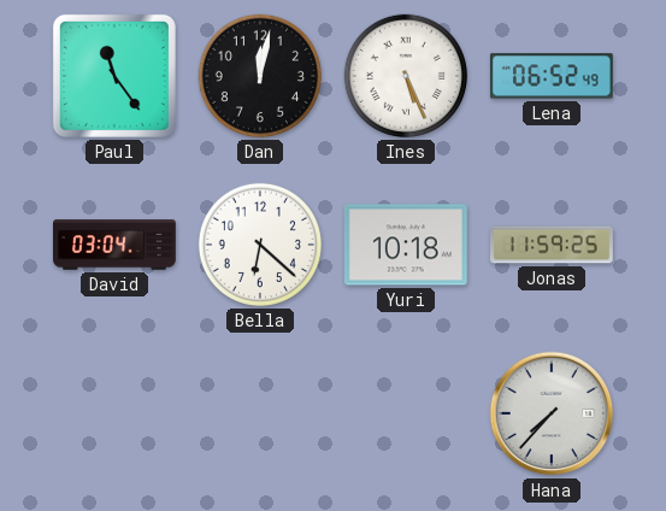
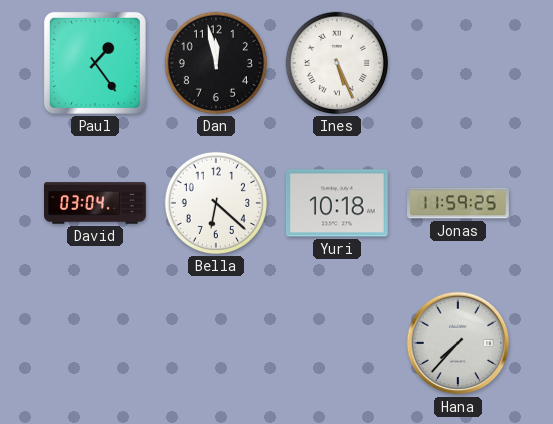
Paul: 11:24 -> 1:24
Dan: 12:02 -> 11:58
Lena: 06:52 -> none
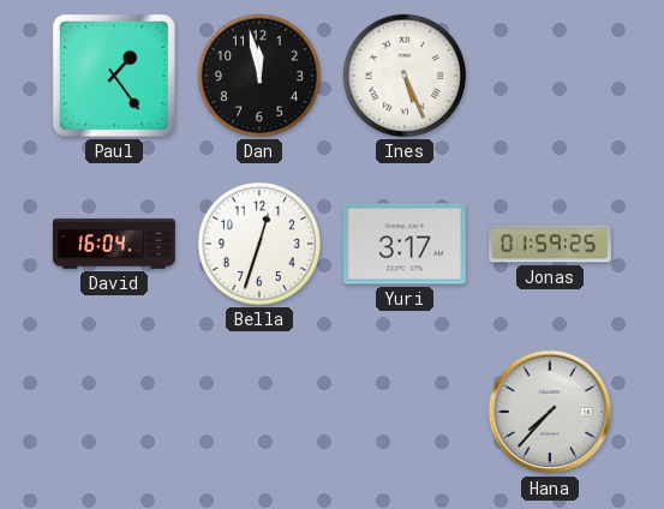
David: 03:04 -> 16:04
Bella: 6:22 -> 12:33
Yuri: 10:18 -> 3:17
Jonas: 11:59 -> 01:59
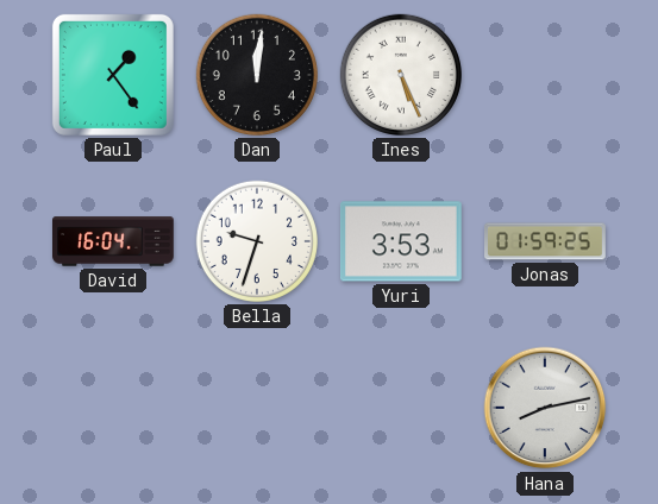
Dan: 11:58 -> 12:01
Bella: 12:33 -> 9:33
Yuri: 3:17 -> 3:53
Hana: 7:37 -> 8:13
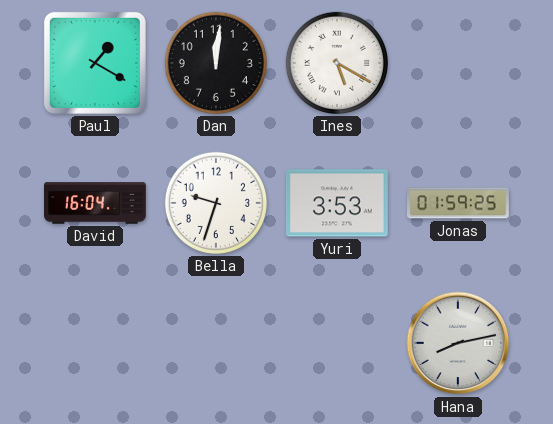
Paul: 1:24 -> 1:20
Ines: 5:26 -> 5:20
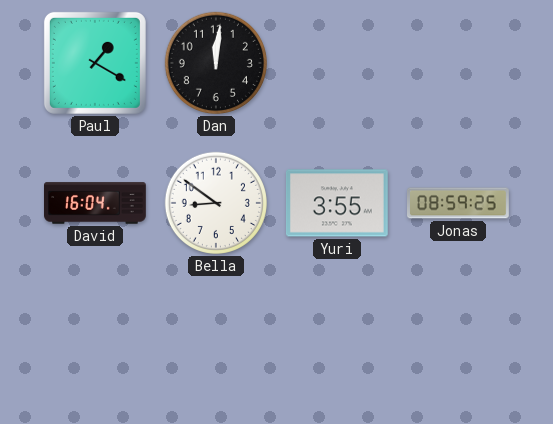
Ines: 5:20 -> none
Bella: 9:33 -> 8:51
Yuri: 3:53 -> 3:55
Jonas: 01:59 -> 08:59
Hana: 8:13 -> none
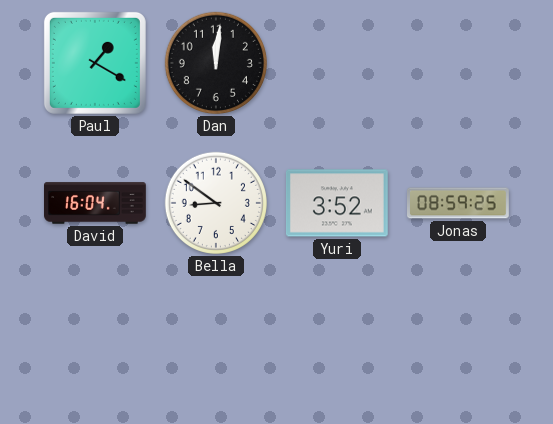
Yuri: 3:55 -> 3:52
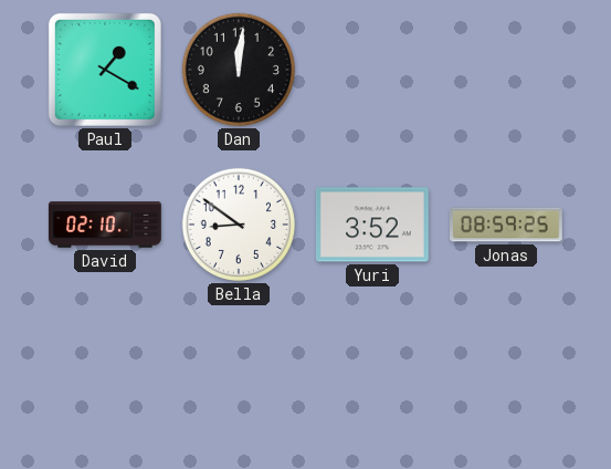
David: 16:04 -> 02:10
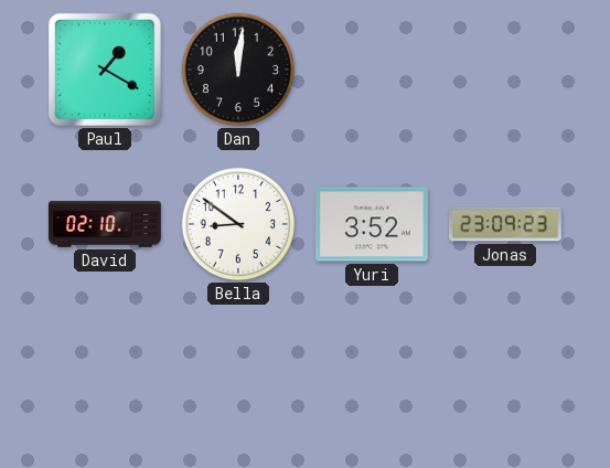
Jonas: 08:59 -> 23:09
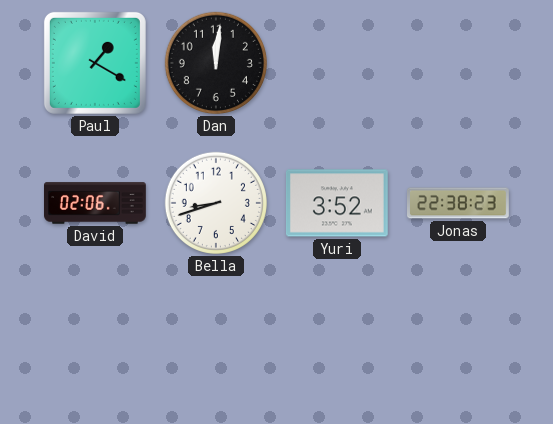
David: 02:10 -> 02:06
Bella: 8:51 -> 8:42
Jonas: 23:09 -> 22:38
